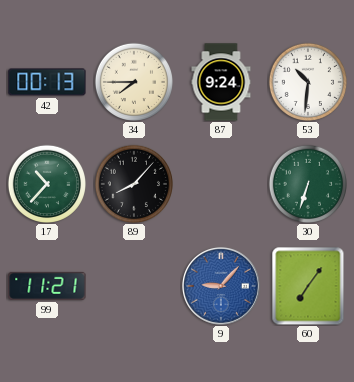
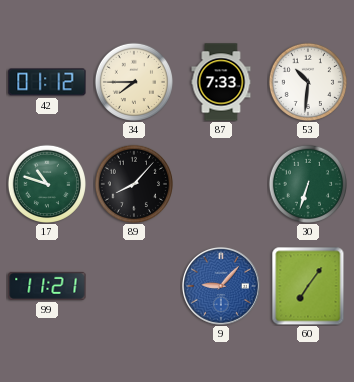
42: 00:13 -> 01:12
87: 9:24 -> 7:33
17: 10:37 -> 10:48
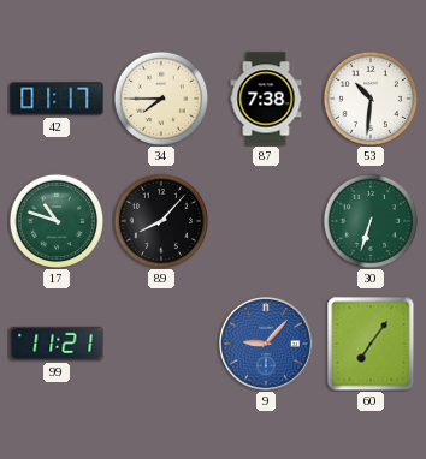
42: 01:12 -> 01:17
87: 7:33 -> 7:38
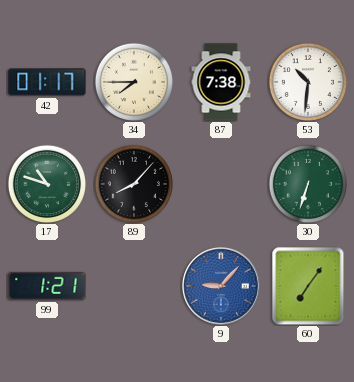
99: 11:21 -> 1:21
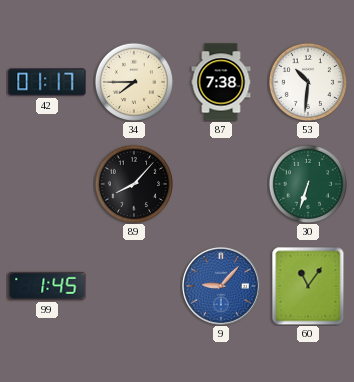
17: 10:48 -> none
99: 1:21 -> 1:45
60: 7:06 -> 11:06
